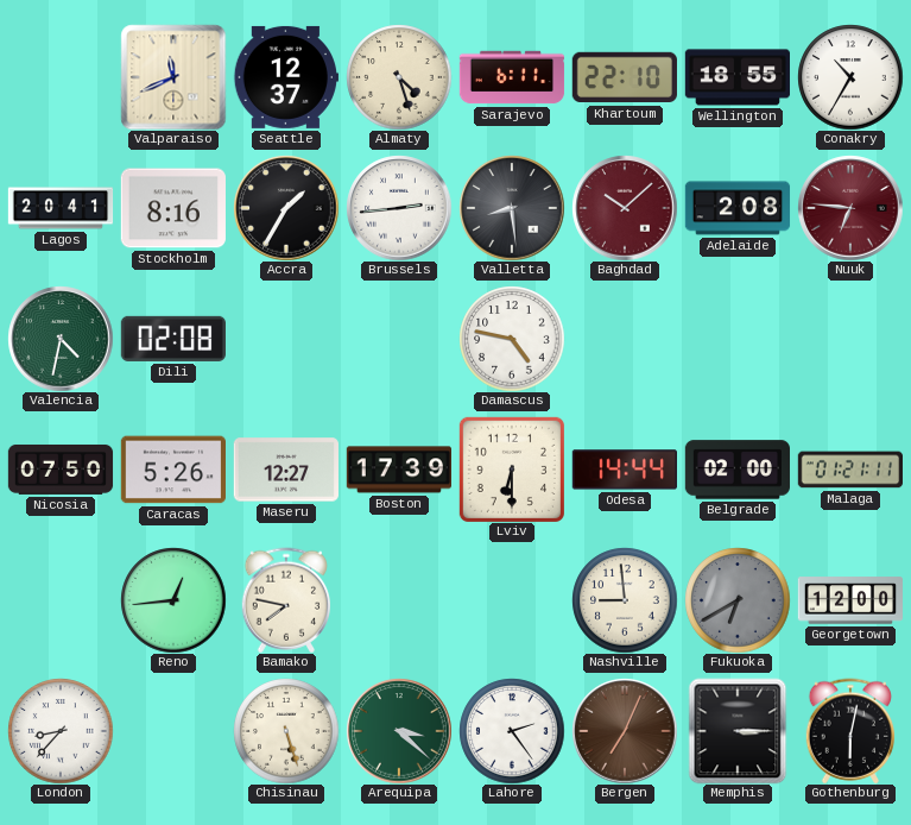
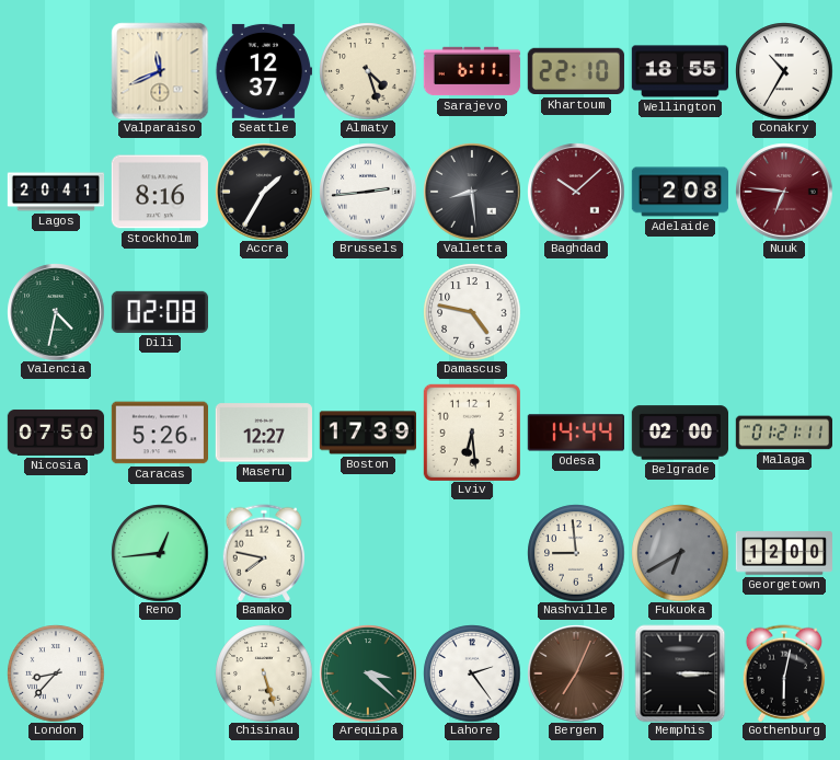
Lviv: 6:30 -> 6:29
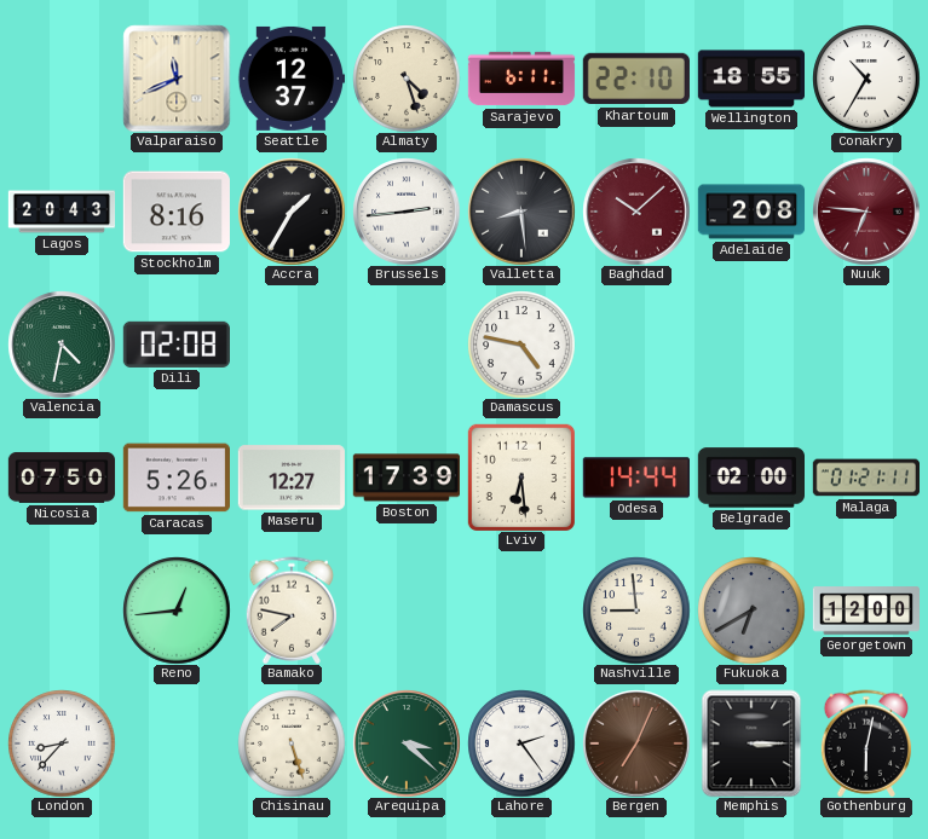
Lagos: 20:41 -> 20:43
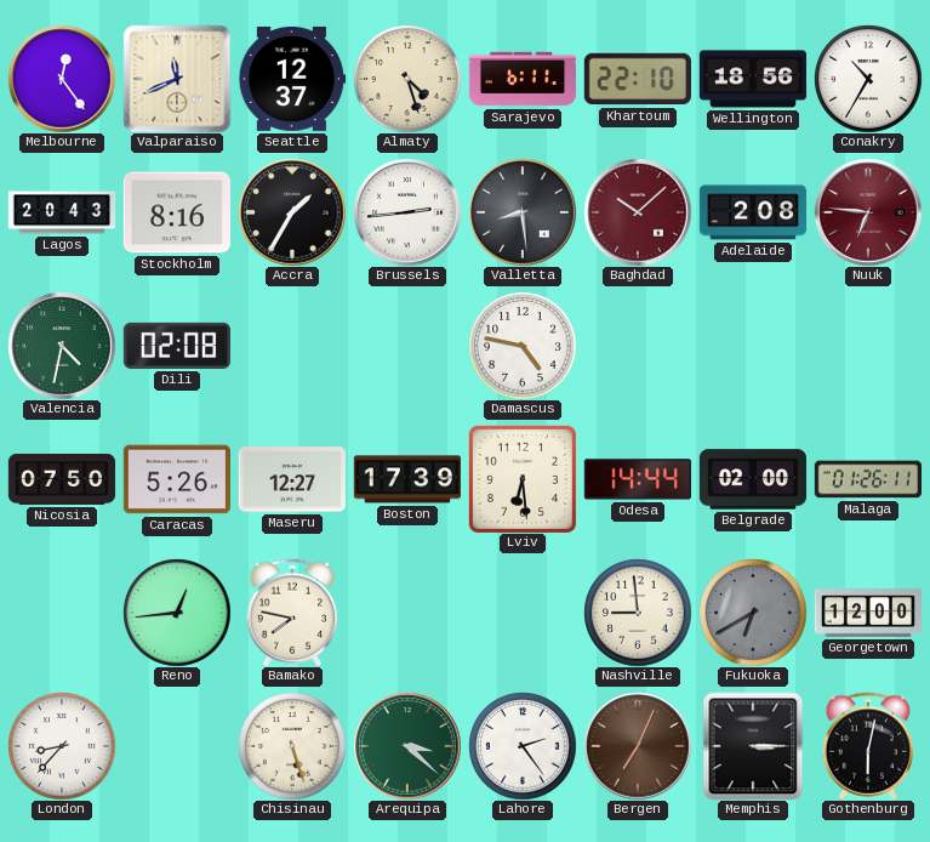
Melbourne: none -> 12:24
Wellington: 18:55 -> 18:56
Malaga: 01:21 -> 01:26
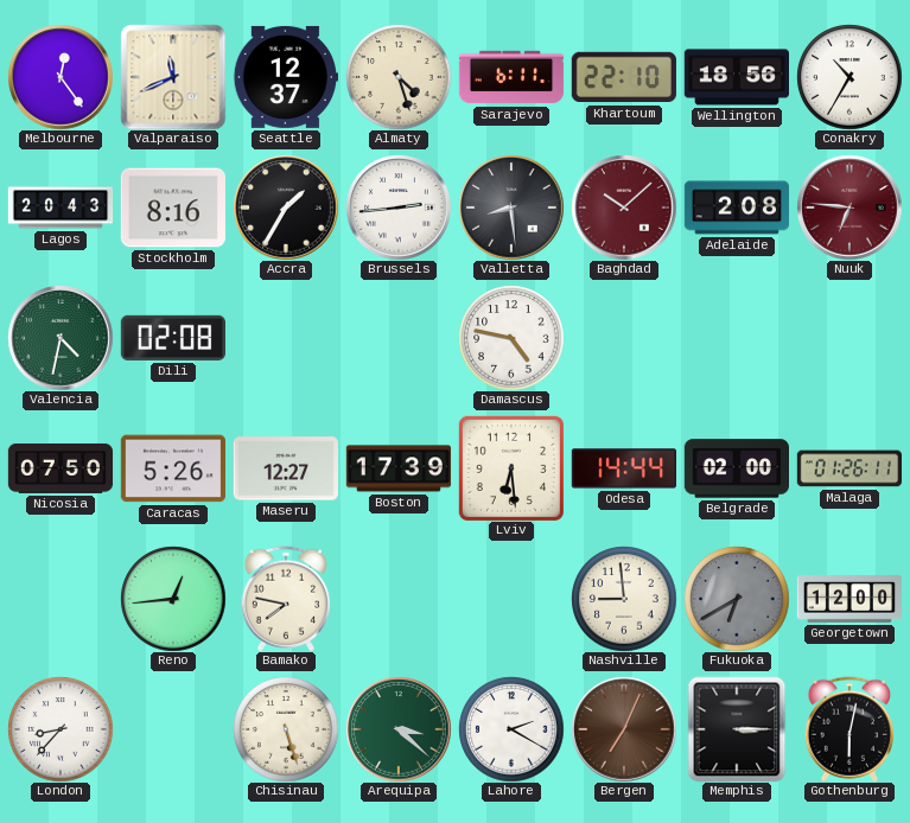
Lahore: 2:24 -> 2:20
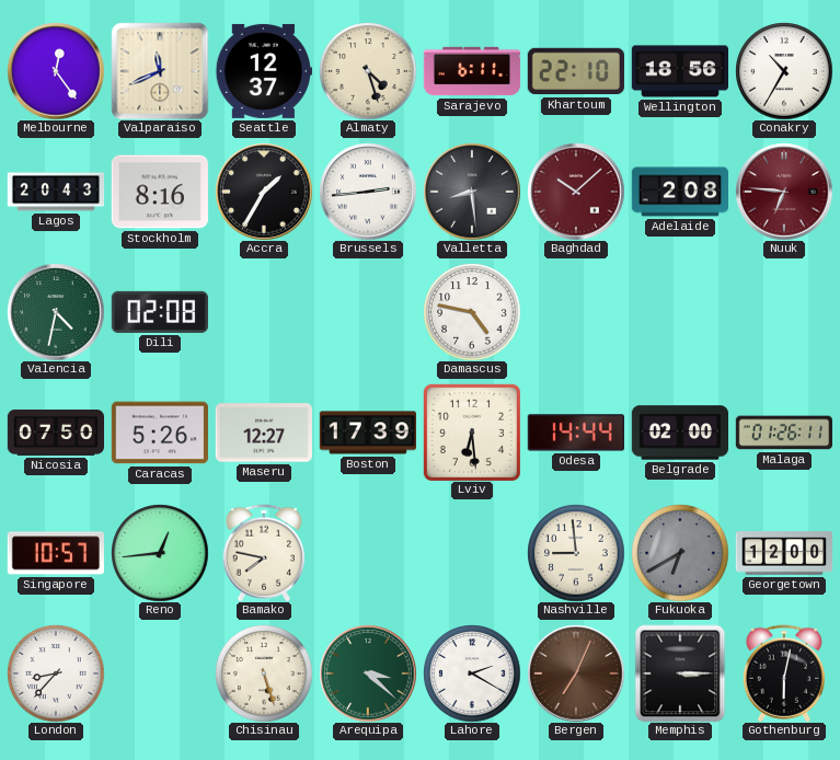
Singapore: none -> 10:57
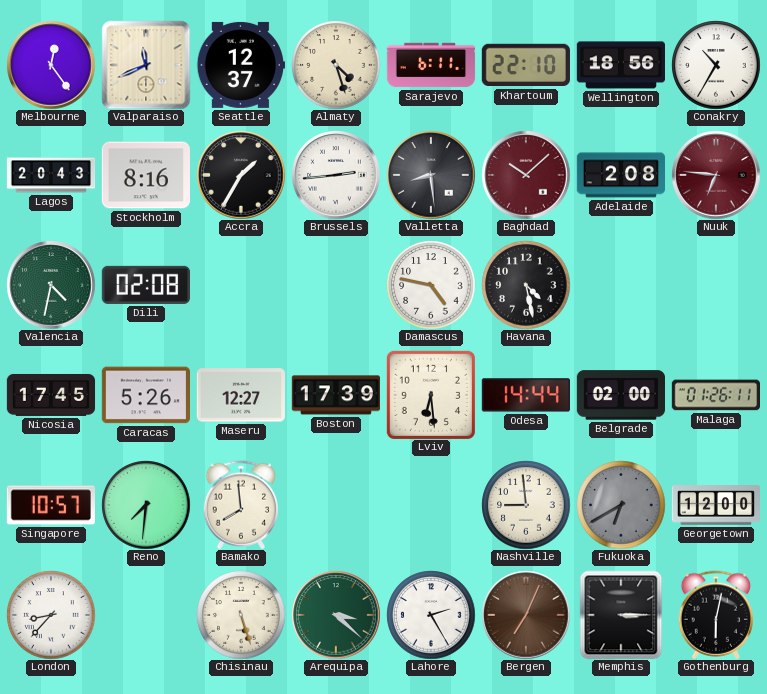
Havana: none -> 4:28
Nicosia: 07:50 -> 17:45
Reno: 12:44 -> 7:31
Bamako: 7:47 -> 7:59
Lahore: 2:20 -> 2:25
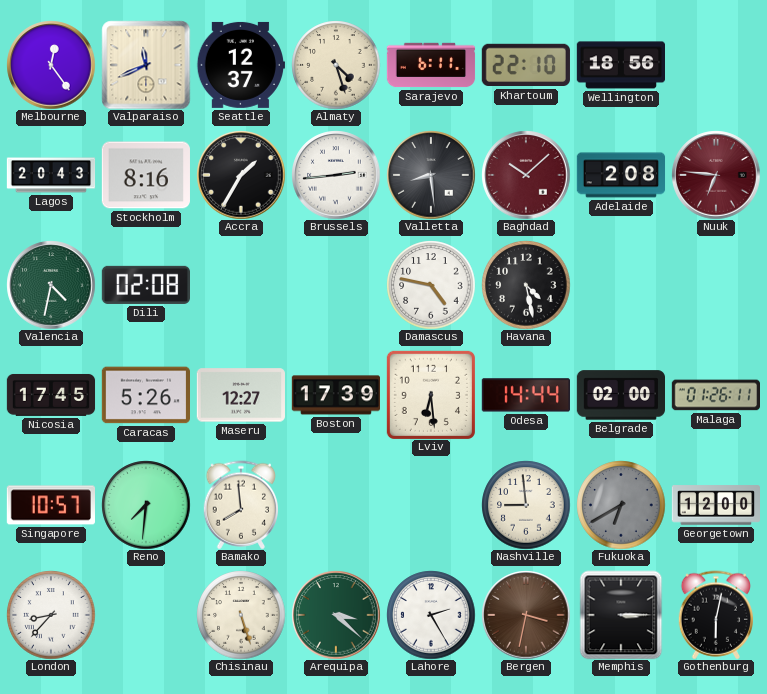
Conakry: 10:35 -> none
Bergen: 7:04 -> 3:32
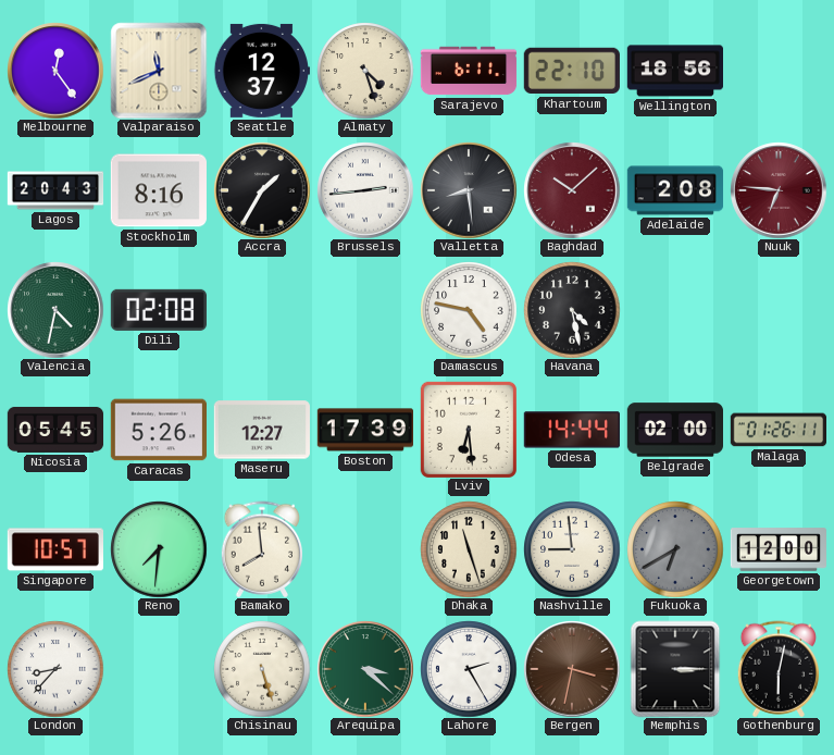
Nicosia: 17:45 -> 05:45
Dhaka: none -> 11:27
